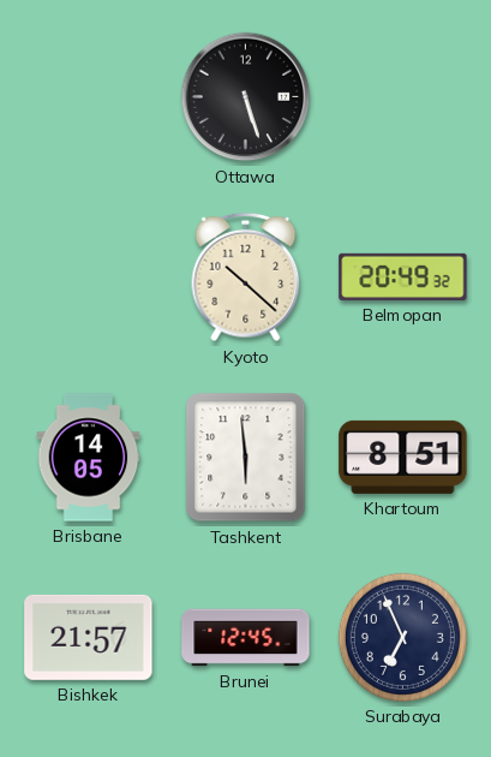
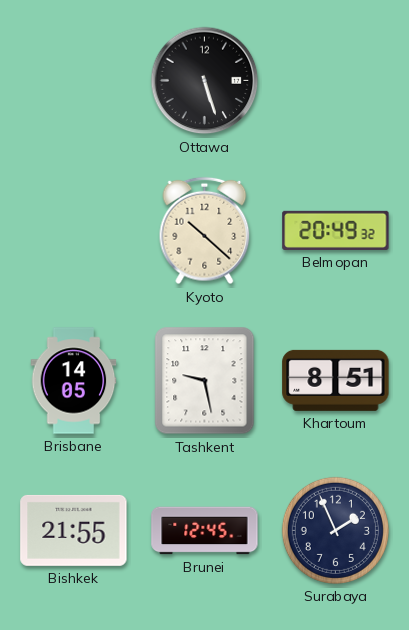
Tashkent: 5:59 -> 9:28
Bishkek: 21:57 -> 21:55
Surabaya: 6:56 -> 1:56
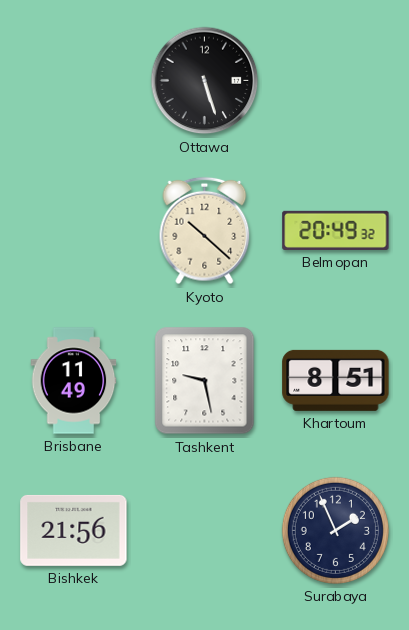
Brisbane: 14:05 -> 11:49
Bishkek: 21:55 -> 21:56
Brunei: 12:45 -> none
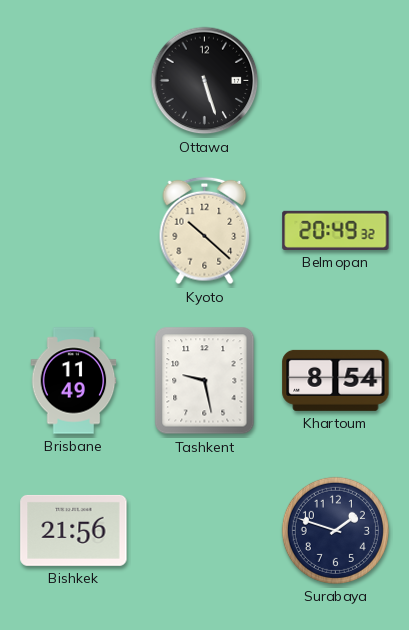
Khartoum: 8:51 -> 8:54
Surabaya: 1:56 -> 1:48
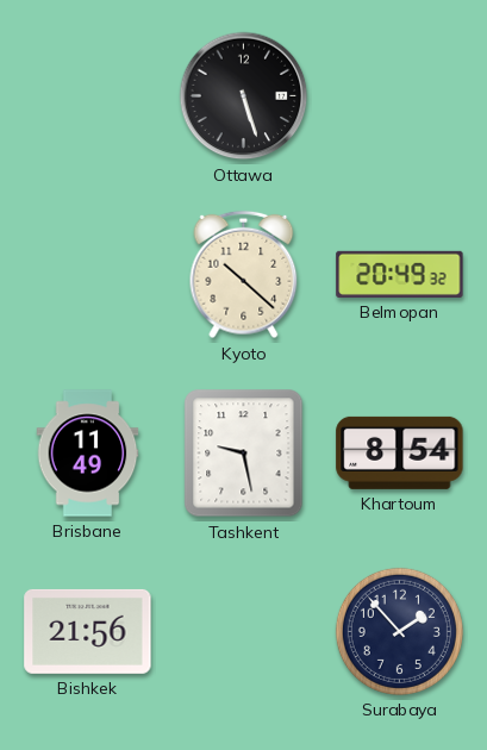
Surabaya: 1:48 -> 1:53
